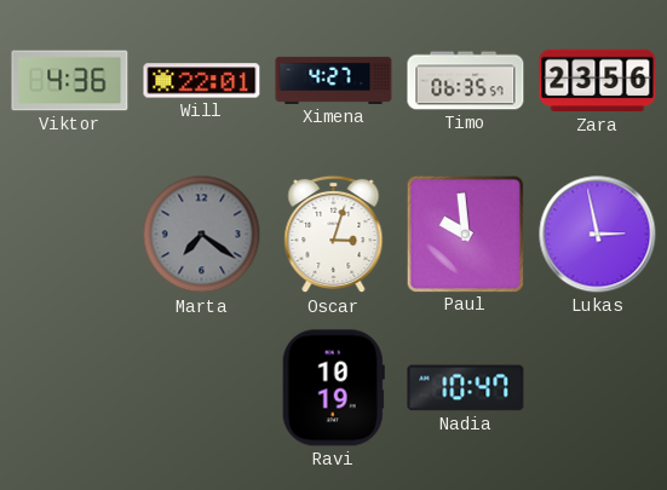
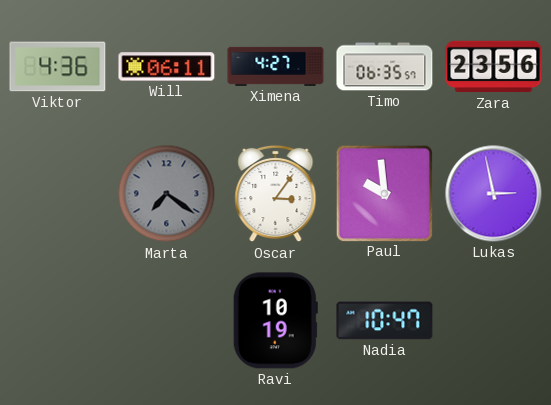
Will: 22:01 -> 06:11
Oscar: 3:03 -> 3:06
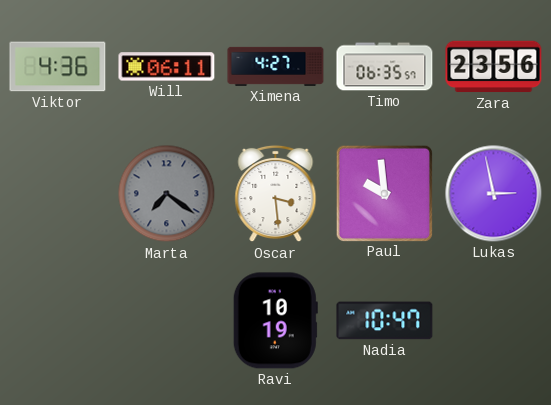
Oscar: 3:06 -> 3:29
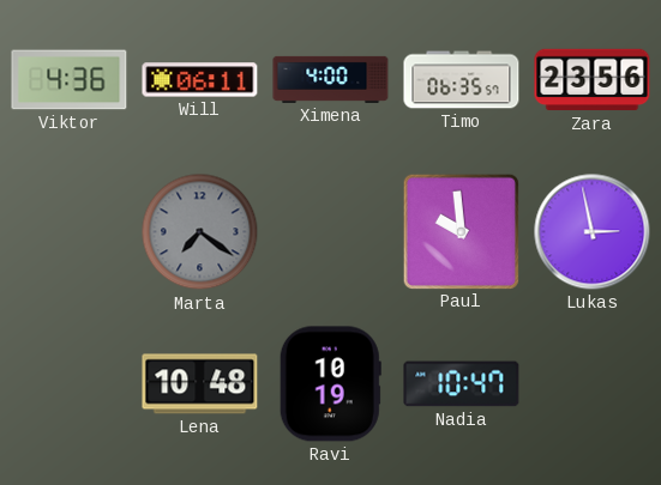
Ximena: 4:27 -> 4:00
Oscar: 3:29 -> none
Lena: none -> 10:48
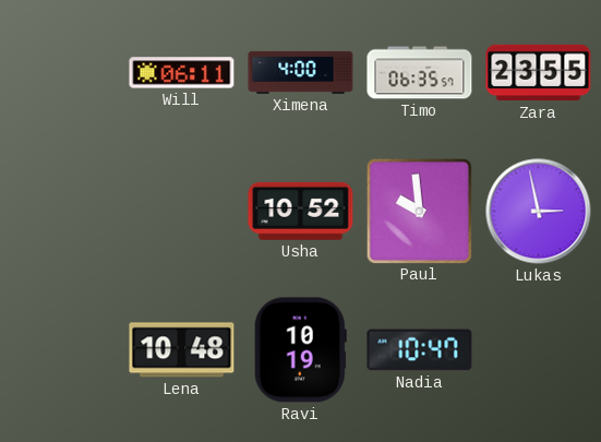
Viktor: 4:36 -> none
Zara: 23:56 -> 23:55
Marta: 7:21 -> none
Usha: none -> 10:52
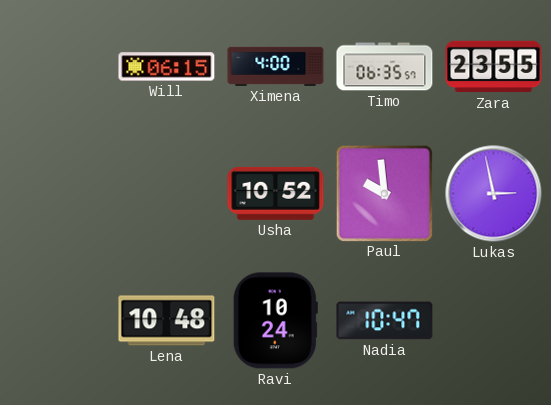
Will: 06:11 -> 06:15
Ravi: 10:19 -> 10:24
